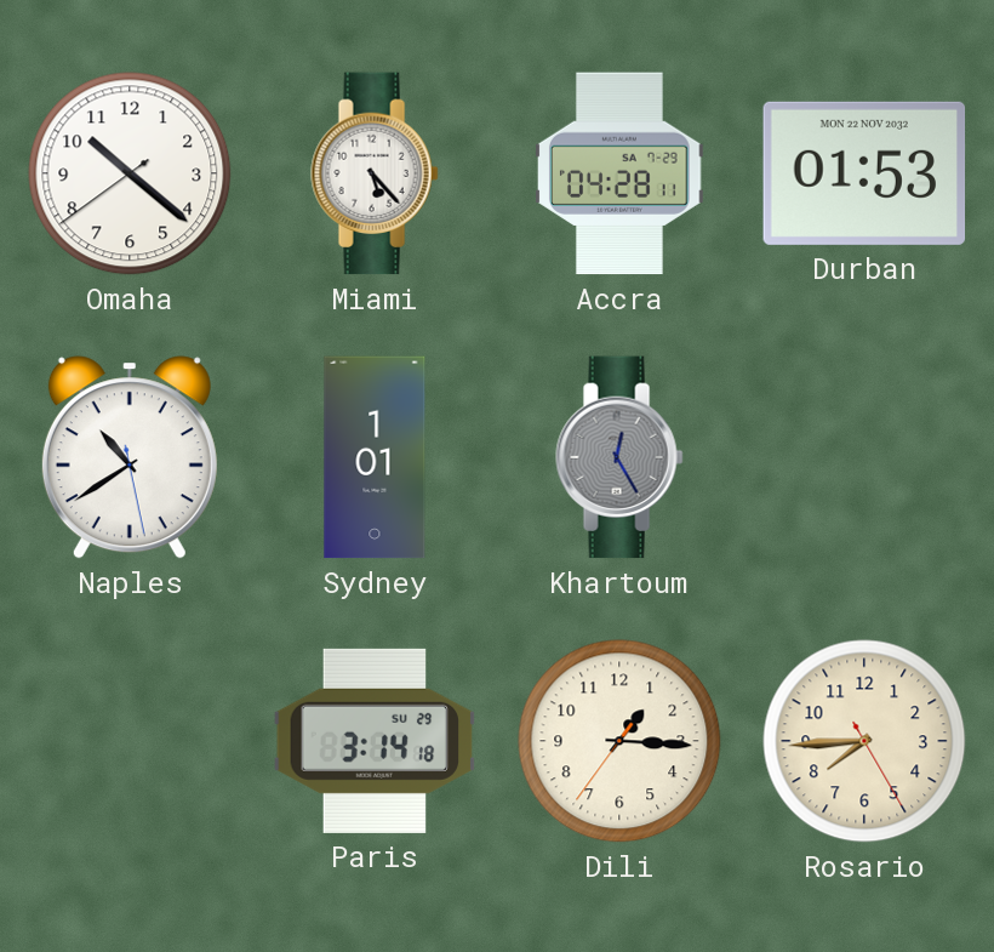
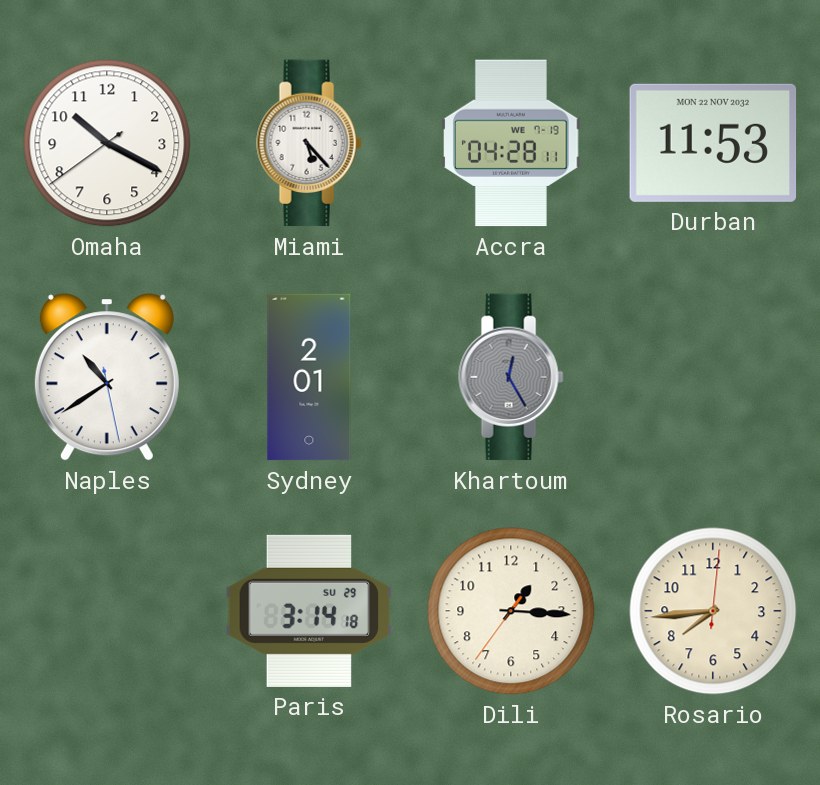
Omaha: 10:21 -> 10:19
Accra date: SA 7-29 -> WE 7-19
Durban: 01:53 -> 11:53
Sydney: 1:01 -> 2:01
Rosario: 7:44:25 -> 7:44:01
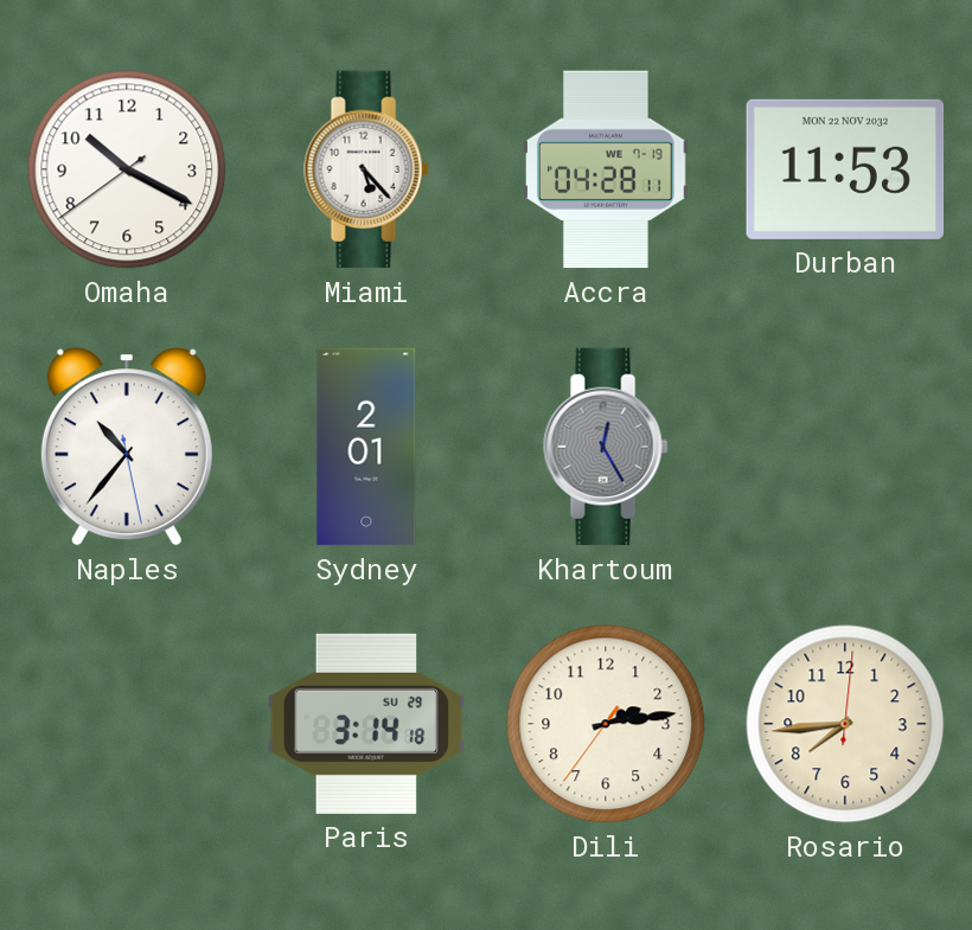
Naples: 10:39 -> 10:36
Dili: 1:15 -> 2:13
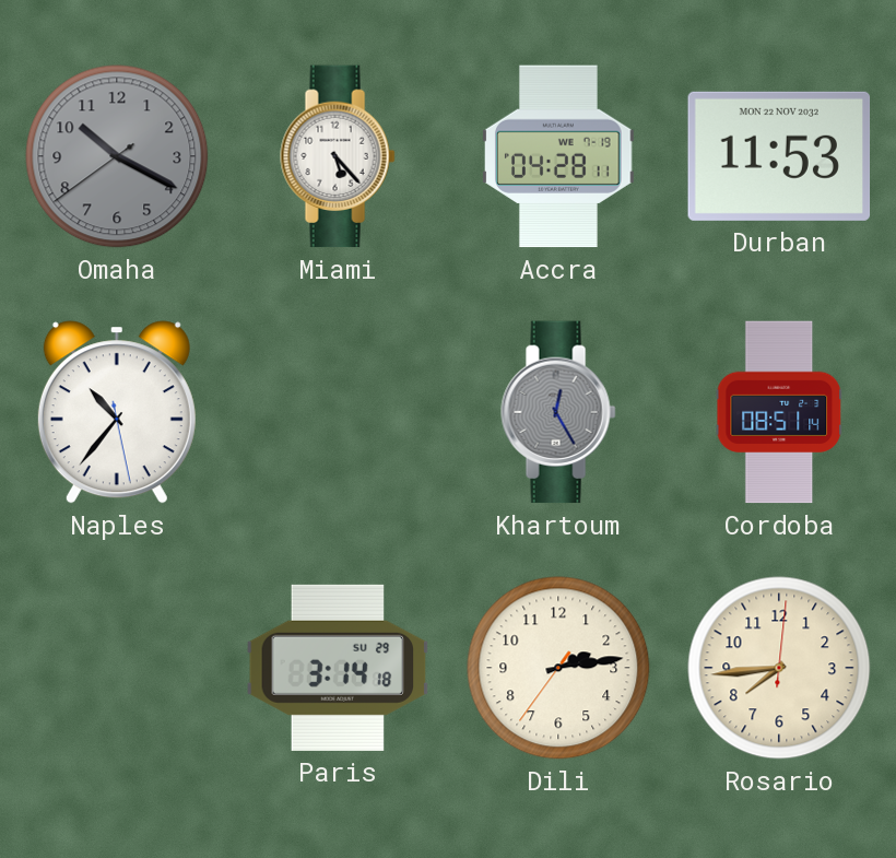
Omaha dial: white -> grey
Sydney: 2:01 -> none
Cordoba: none -> 08:51
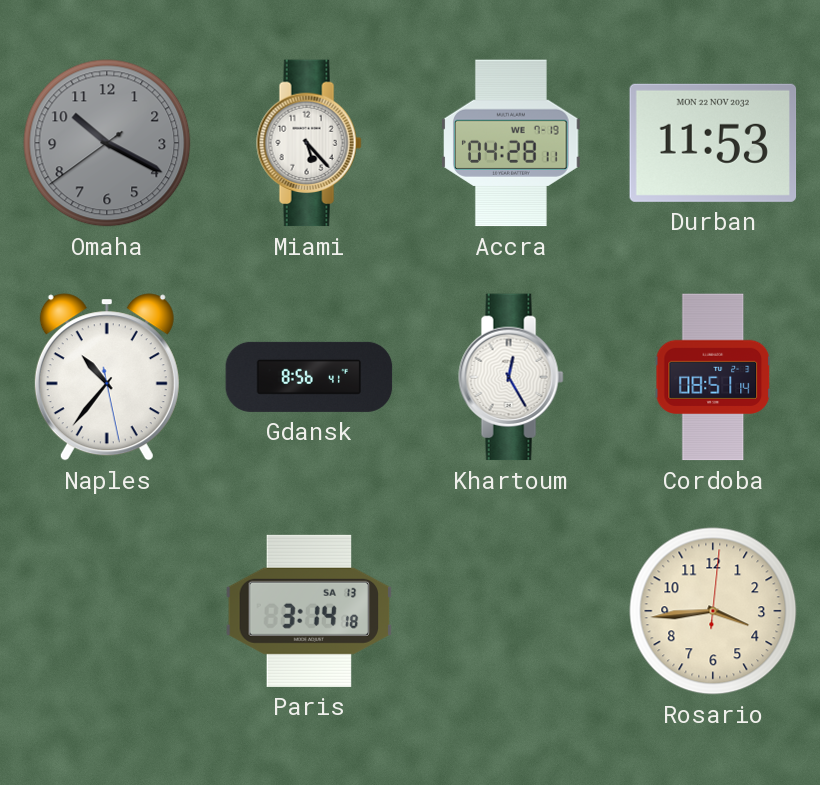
Gdansk: none -> 8:56
Khartoum dial: grey -> white
Paris date: SU 29 -> SA 13
Dili: 2:13 -> none
Rosario: 7:44 -> 3:44
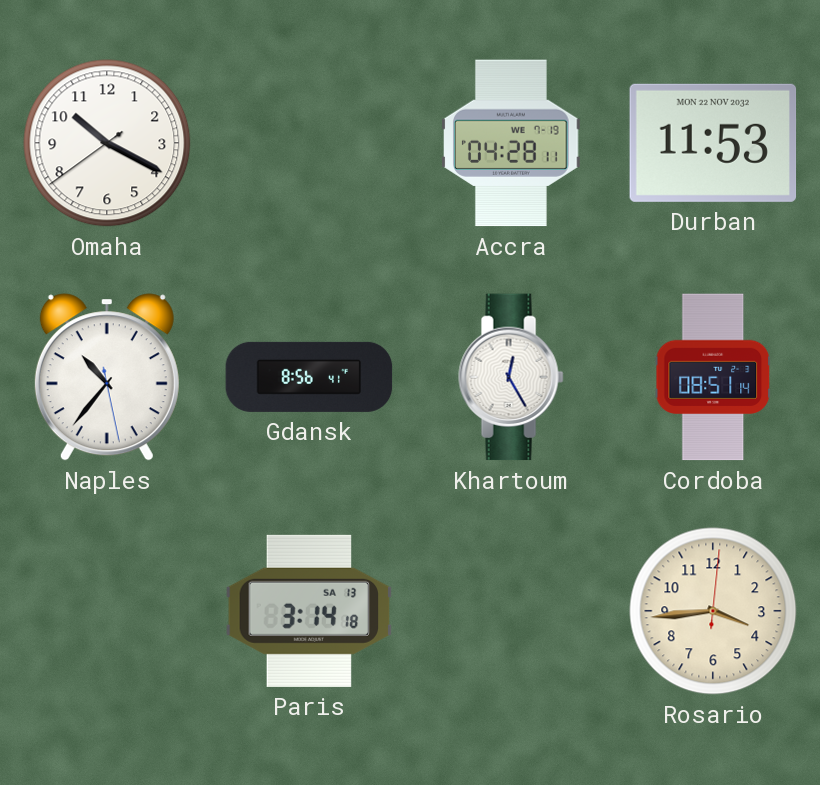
Omaha dial: grey -> white
Miami: 5:23 -> none
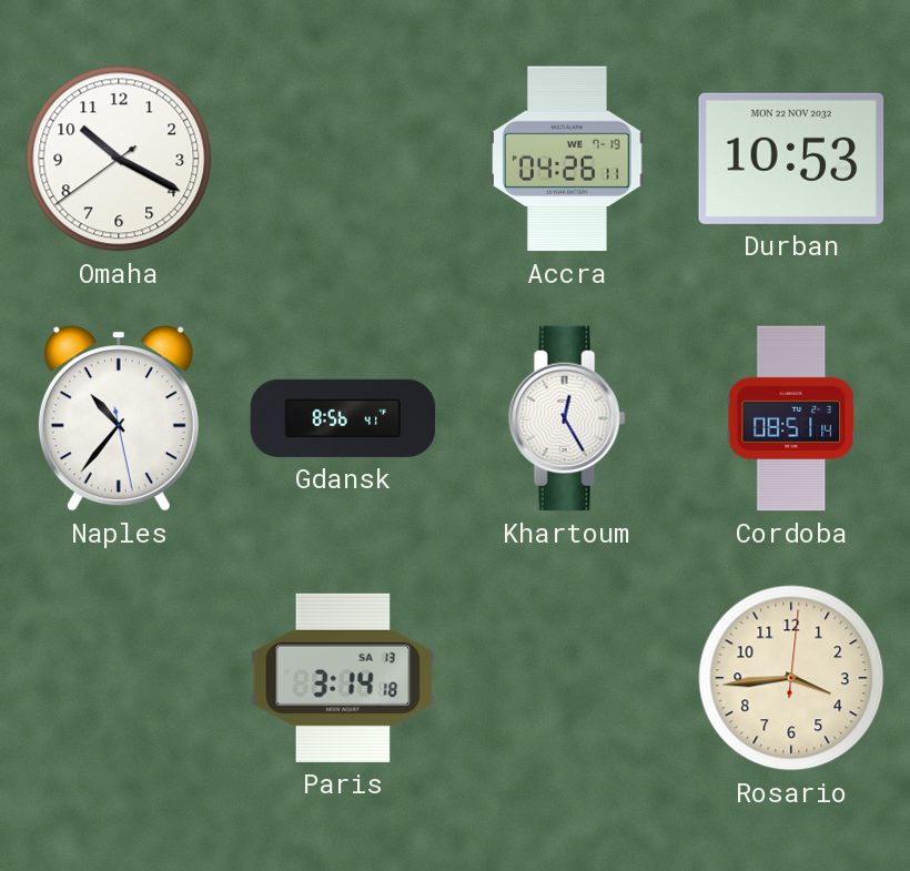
Accra: 04:28 -> 04:26
Durban: 11:53 -> 10:53
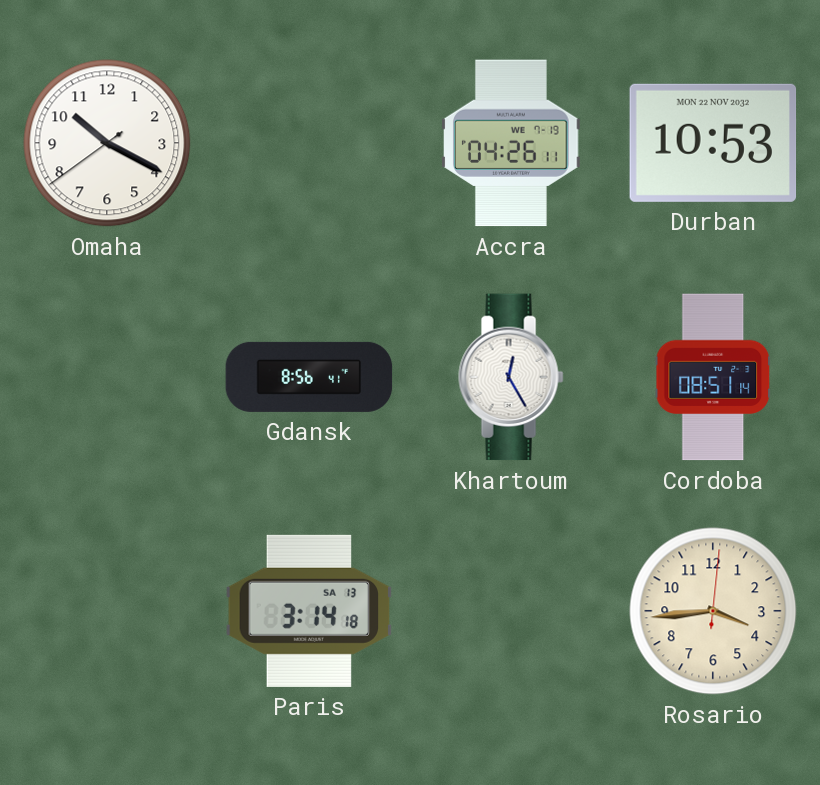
Naples: 10:36 -> none
